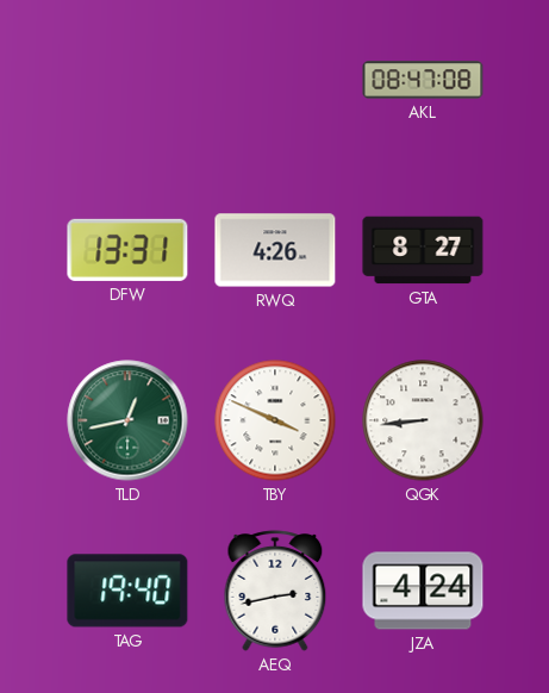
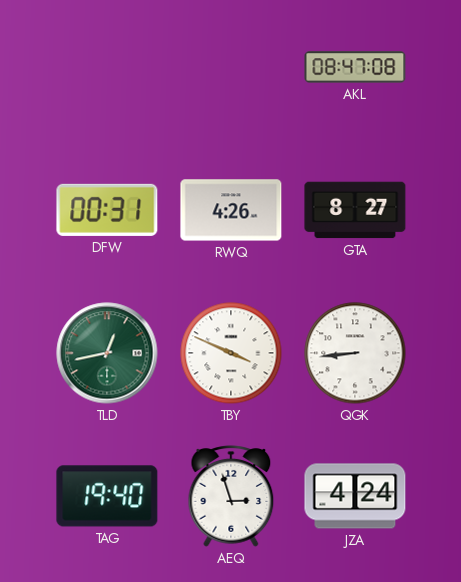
DFW: 13:31 -> 00:31
AEQ: 2:43 -> 2:57
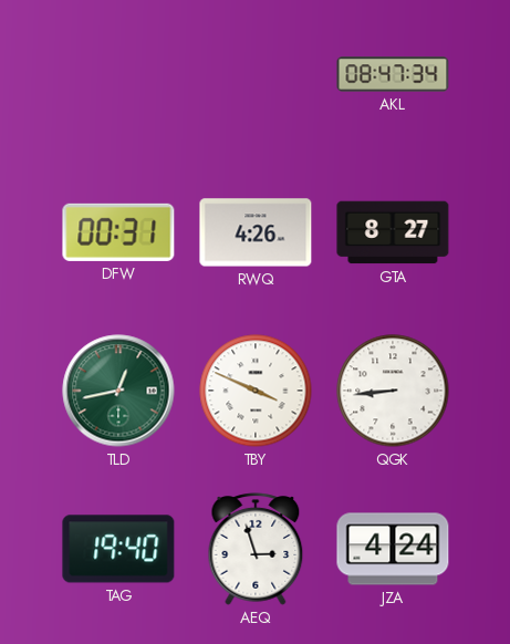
AKL: 08:47:08 -> 08:47:34
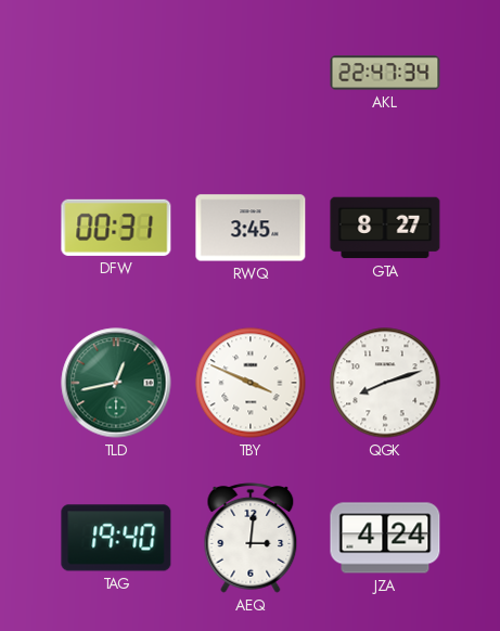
AKL: 08:47 -> 22:47
RWQ: 4:26 -> 3:45
QGK: 8:44 -> 8:12
AEQ: 2:57 -> 3:01
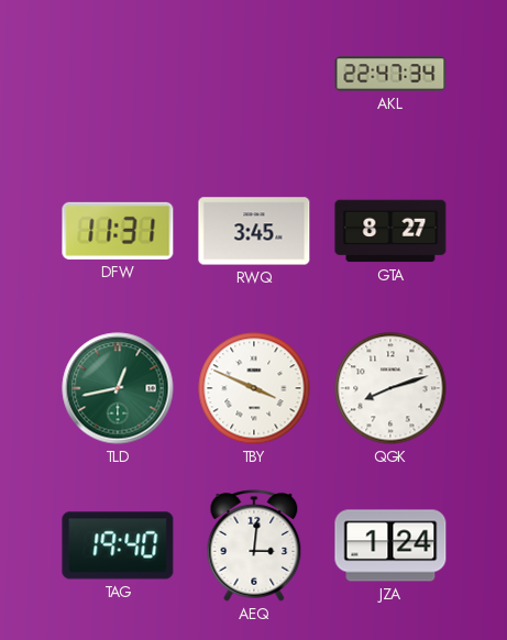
DFW: 00:31 -> 11:31
JZA: 4:24 -> 1:24
